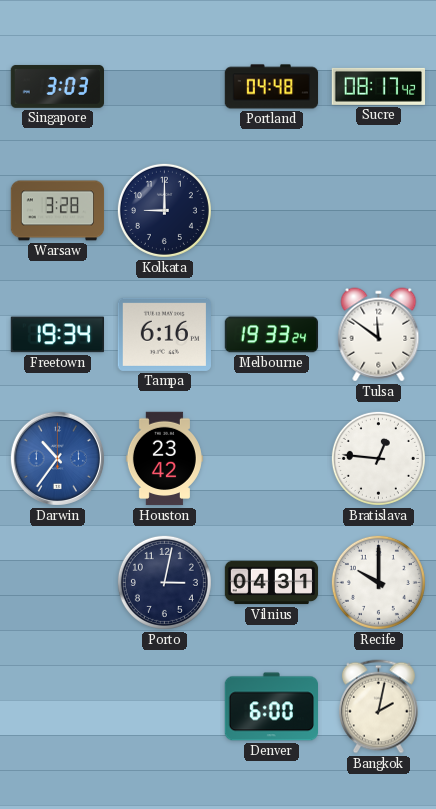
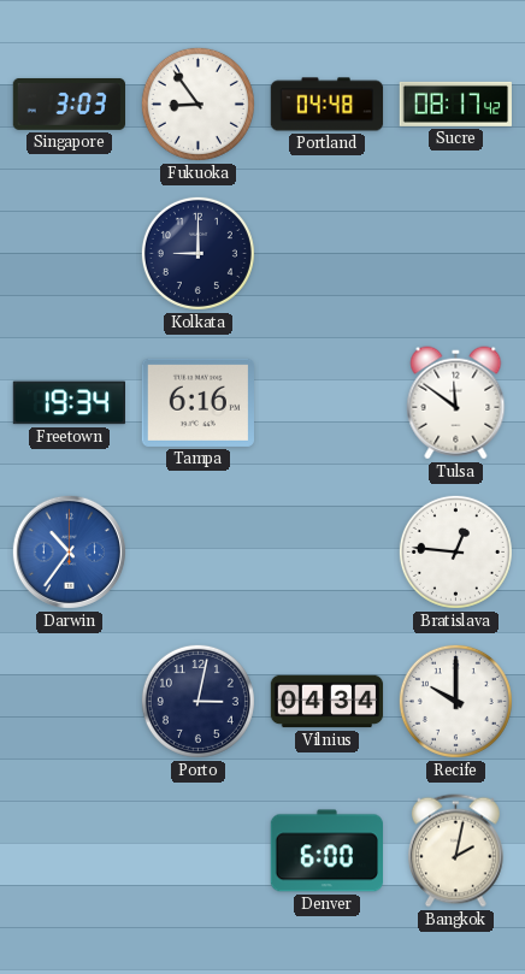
Fukuoka: none -> 8:54
Warsaw: 3:28 -> none
Melbourne: 19:33 -> none
Houston: 23:42 -> none
Vilnius: 04:31 -> 04:34
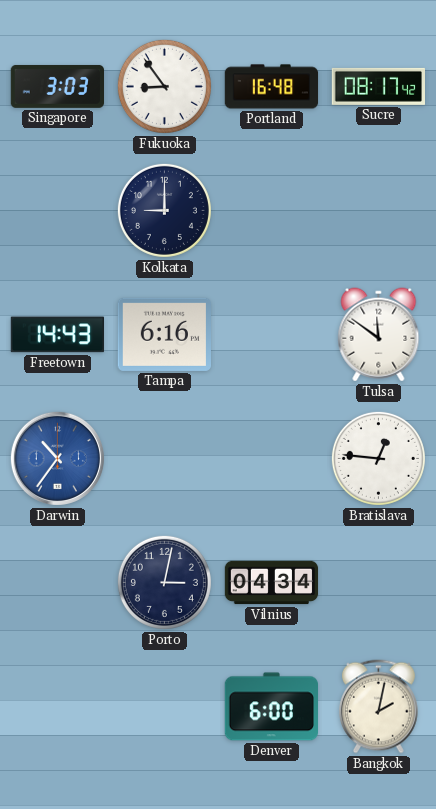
Portland: 04:48 -> 16:48
Freetown: 19:34 -> 14:43
Recife: 10:00 -> none
